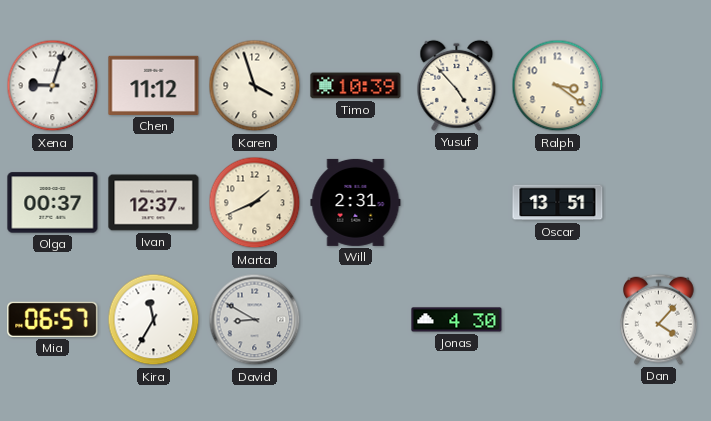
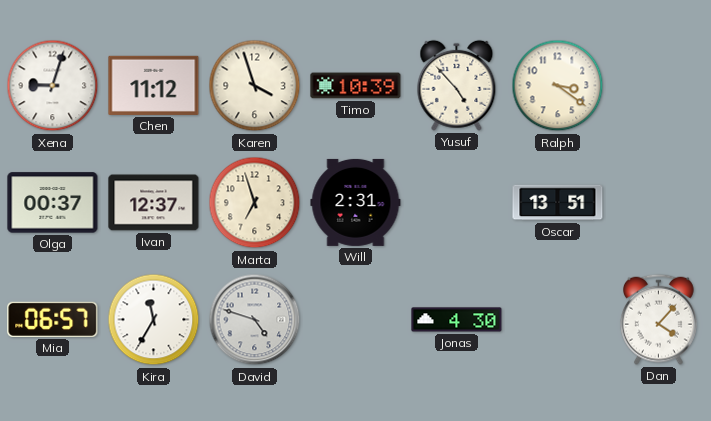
Marta: 1:41 -> 6:57
David: 8:50 -> 4:48
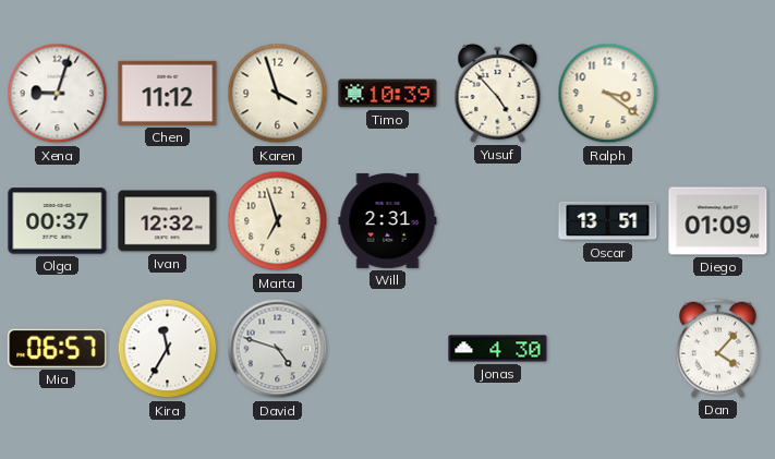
Ivan: 12:37 -> 12:32
Diego: none -> 01:09
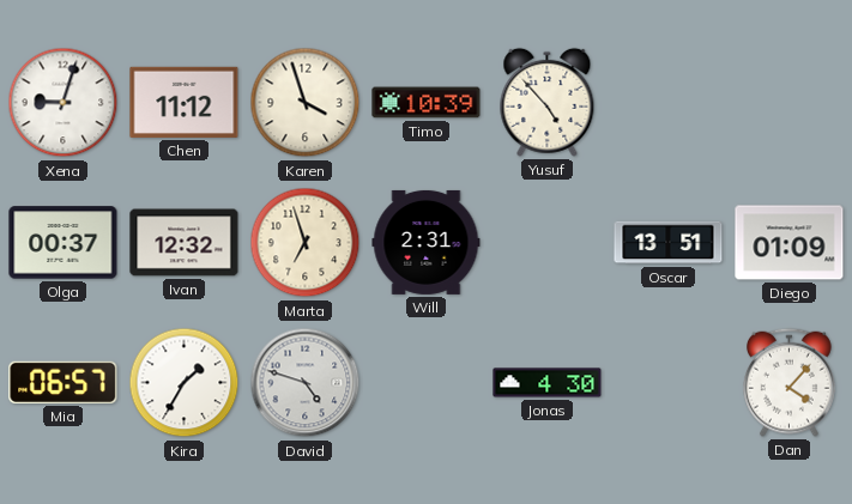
Ralph: 3:21 -> none
Kira: 11:35 -> 1:35
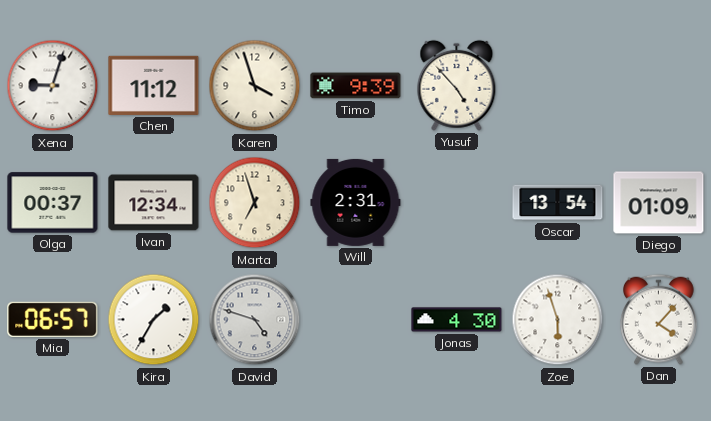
Timo: 10:39 -> 9:39
Ivan: 12:32 -> 12:34
Oscar: 13:51 -> 13:54
Zoe: none -> 5:57
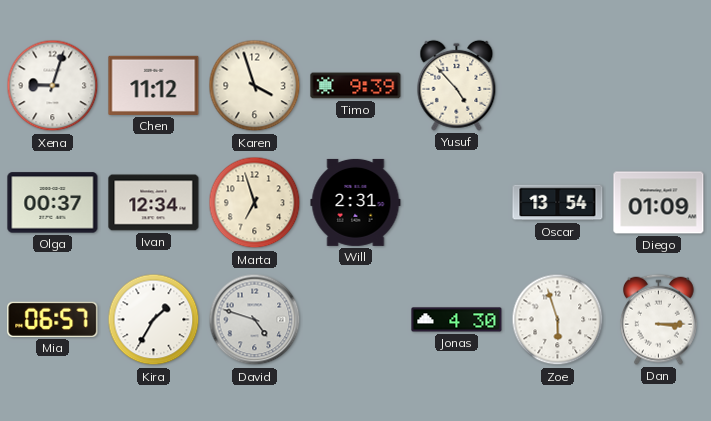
Dan: 4:07 -> 3:15
